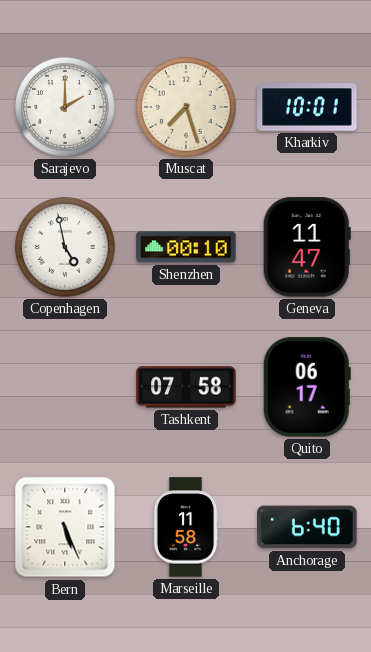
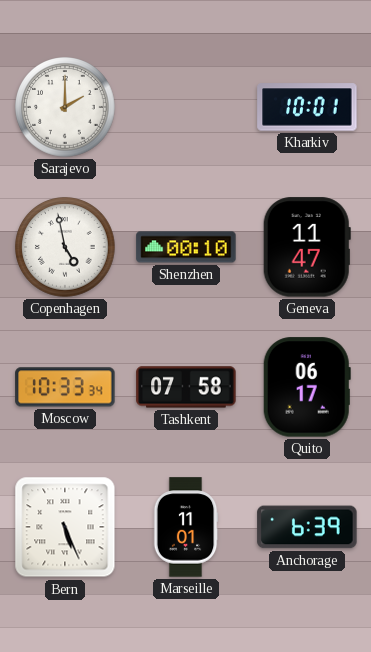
Muscat: 7:27 -> none
Moscow: none -> 10:33
Marseille: 11:58 -> 11:01
Anchorage: 6:40 -> 6:39
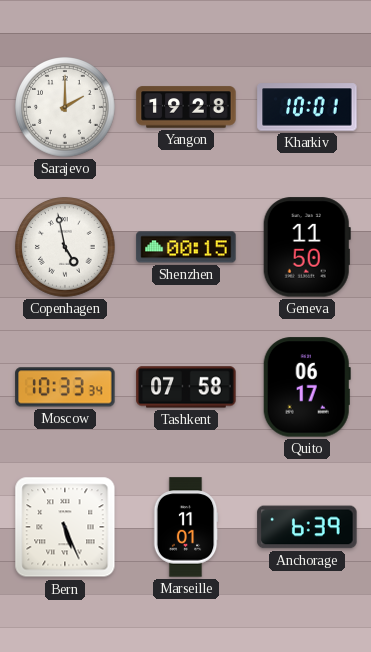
Yangon: none -> 19:28
Shenzhen: 00:10 -> 00:15
Geneva: 11:47 -> 11:50
